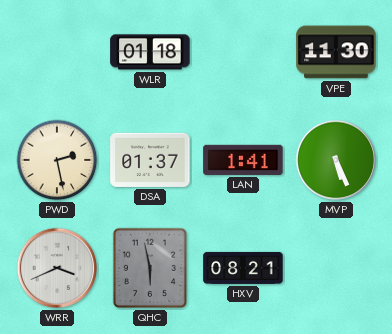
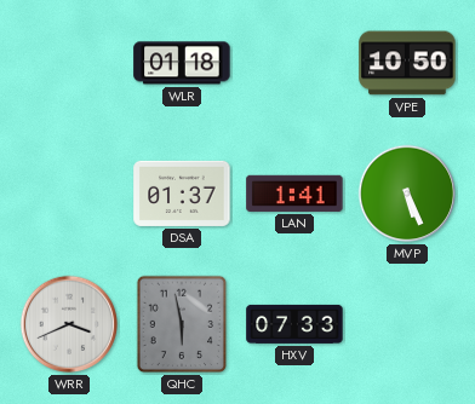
VPE: 11:30 -> 10:50
PWD: 2:28 -> none
HXV: 08:21 -> 07:33
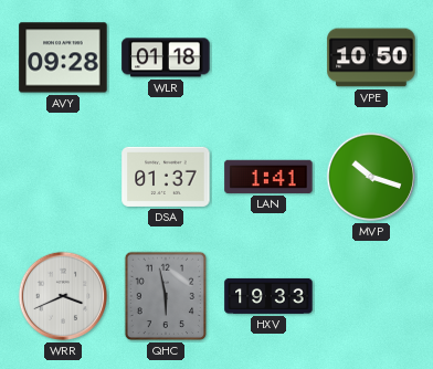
AVY: none -> 09:28
MVP: 5:26 -> 10:18
HXV: 07:33 -> 19:33
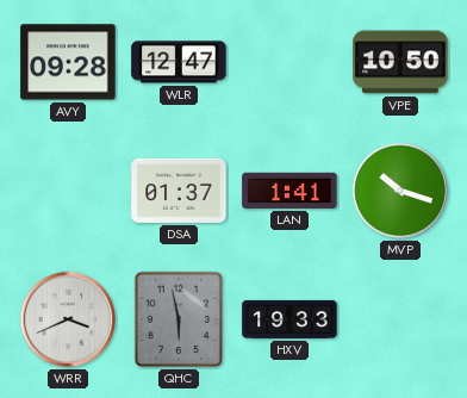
WLR: 01:18 -> 12:47
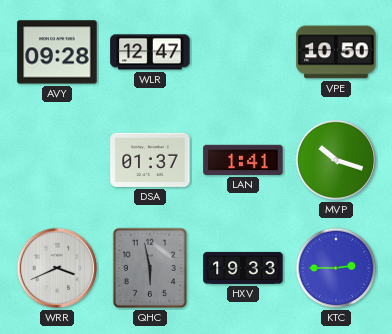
KTC: none -> 2:45
